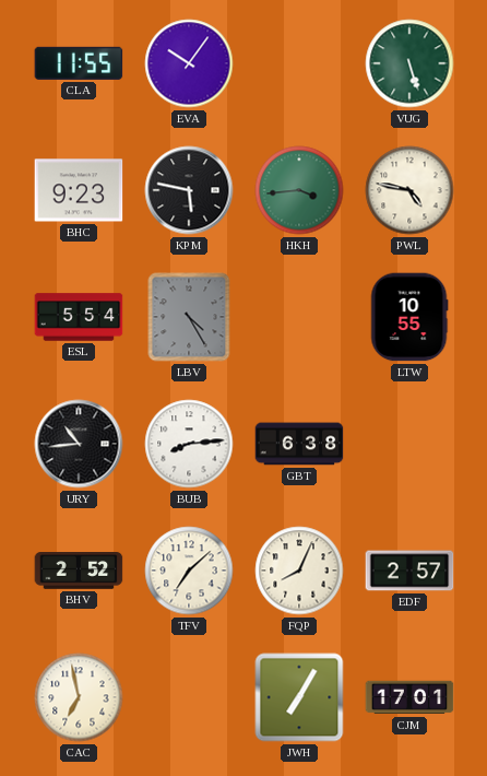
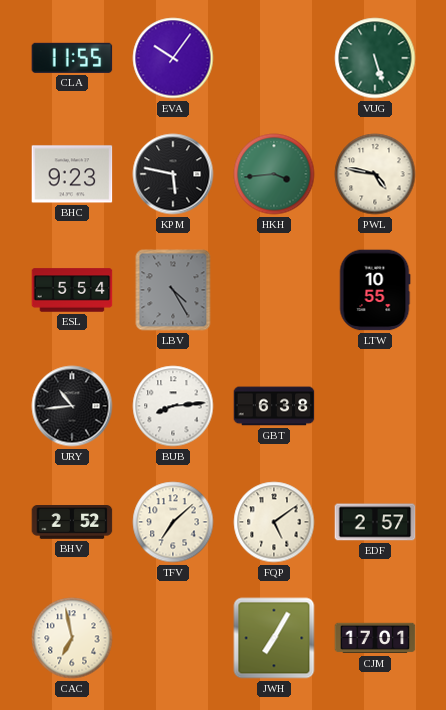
FQP: 8:04 -> 5:09
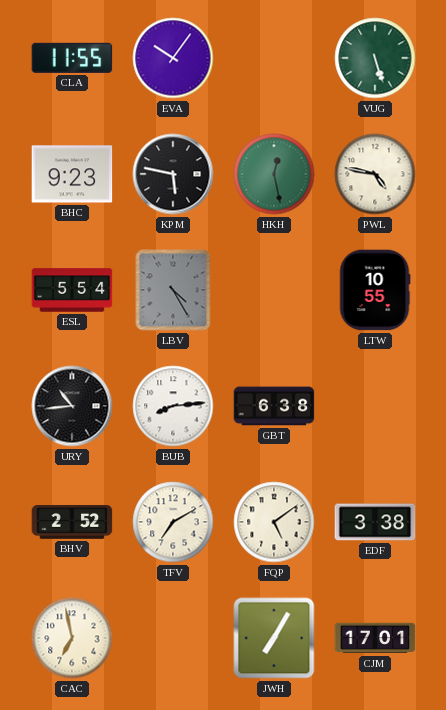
HKH: 3:44 -> 12:28
TFV: 7:08 -> 7:10
EDF: 2:57 -> 3:38
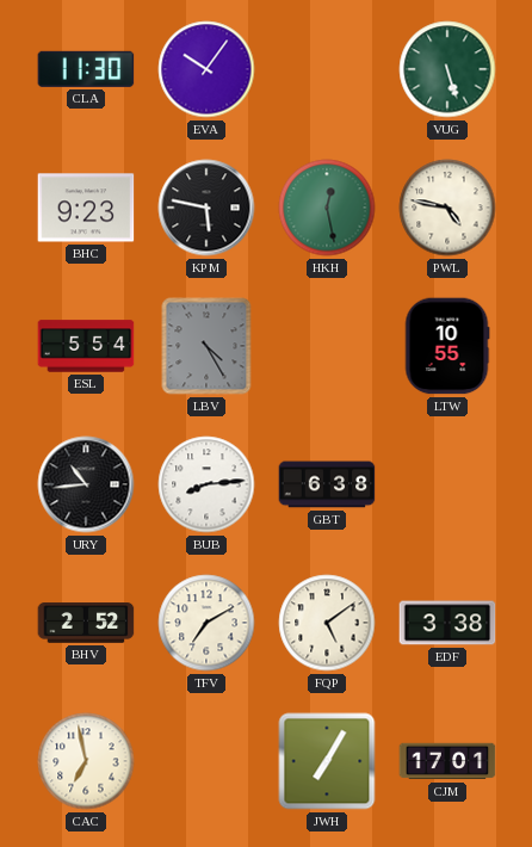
CLA: 11:55 -> 11:30
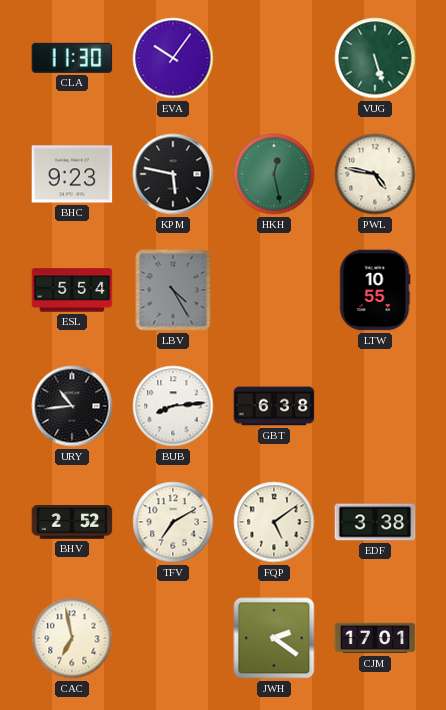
JWH: 7:05 -> 2:21
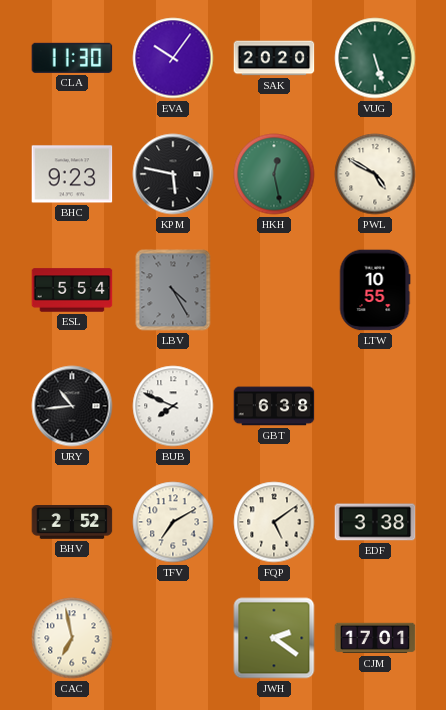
SAK: none -> 20:20
PWL: 4:47 -> 4:50
BUB: 8:14 -> 7:49
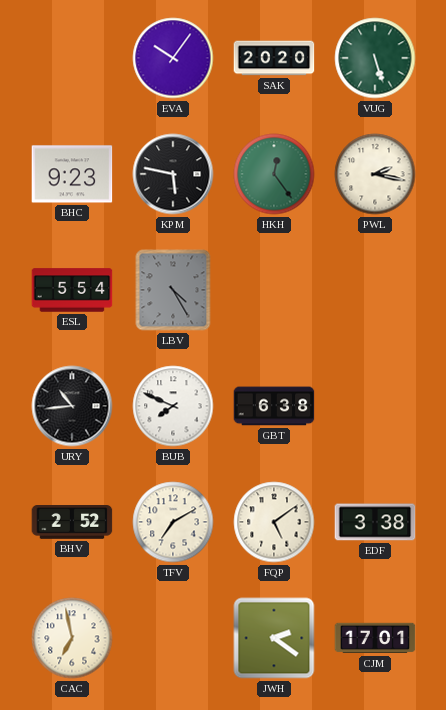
CLA: 11:30 -> none
HKH: 12:28 -> 12:24
PWL: 4:50 -> 2:17
LTW: 10:55 -> none
